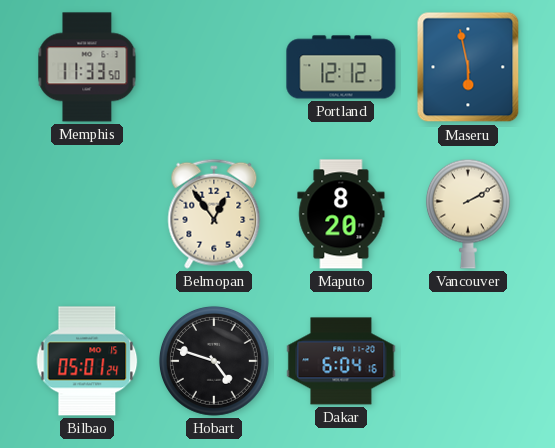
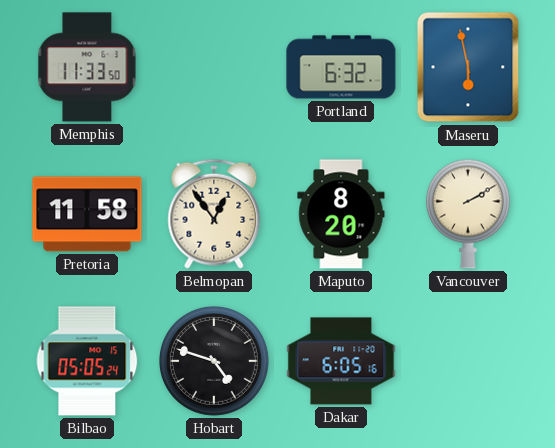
Portland: 12:12 -> 6:32
Pretoria: none -> 11:58
Bilbao: 05:01 -> 05:05
Dakar: 6:04 -> 6:05
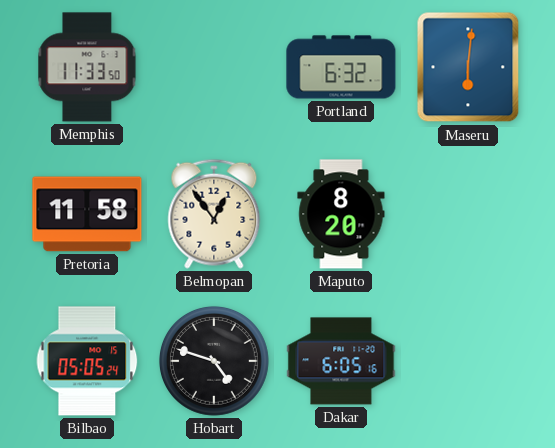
Maseru: 5:58 -> 6:01
Vancouver: 2:10 -> none
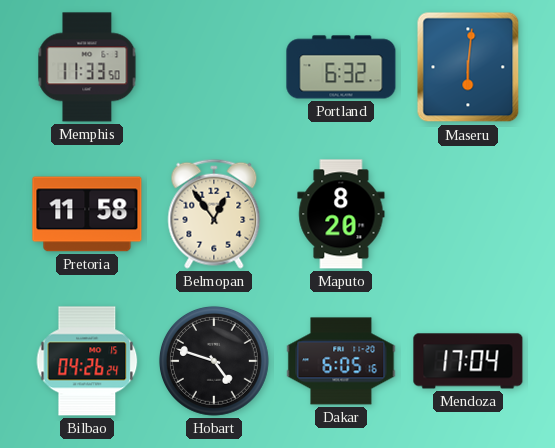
Bilbao: 05:05 -> 04:26
Mendoza: none -> 17:04
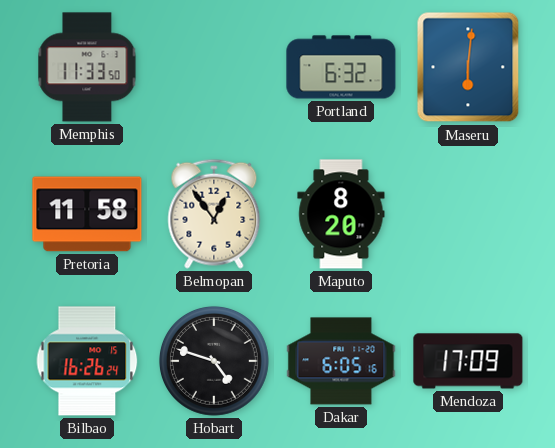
Bilbao: 04:26 -> 16:26
Mendoza: 17:04 -> 17:09
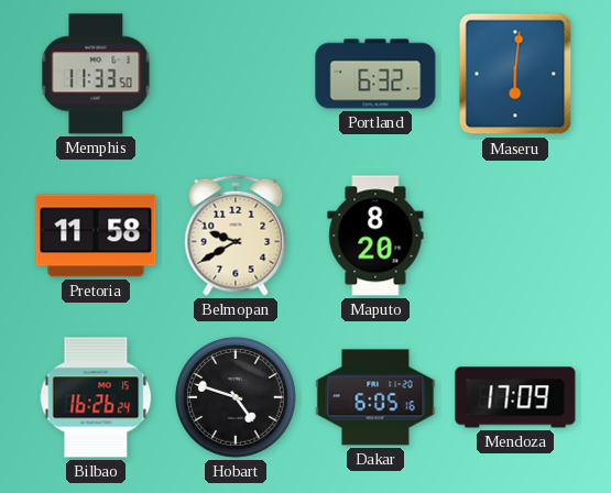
Belmopan: 12:54 -> 9:40
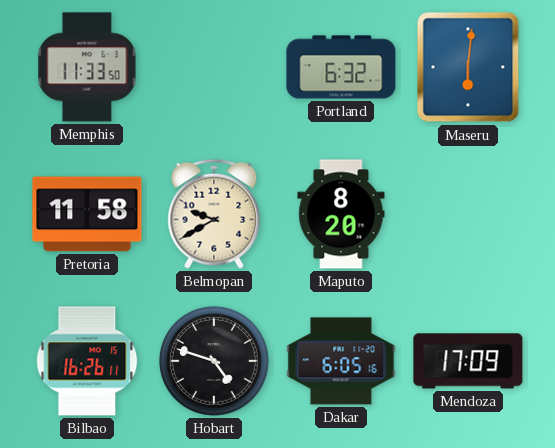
Bilbao: 16:26:24 -> 16:26:11
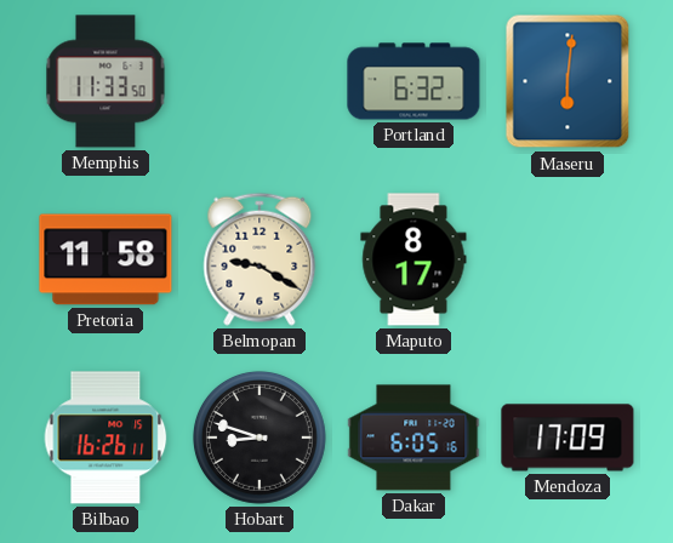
Belmopan: 9:40 -> 9:20
Maputo: 8:20 -> 8:17
Hobart: 4:48 -> 8:48
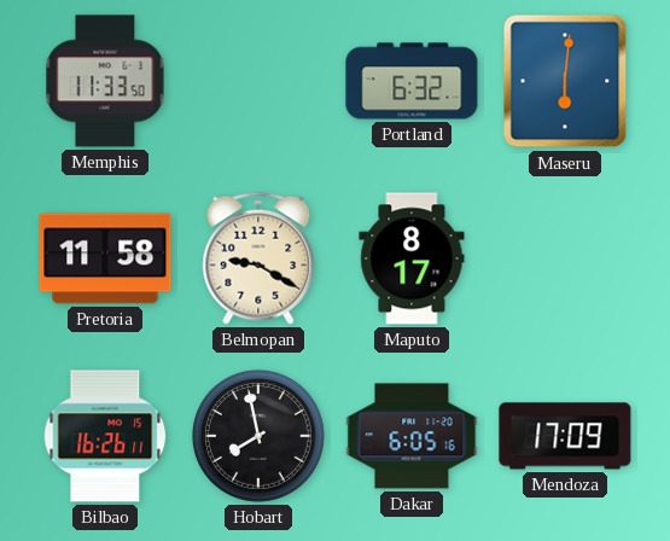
Hobart: 8:48 -> 7:58
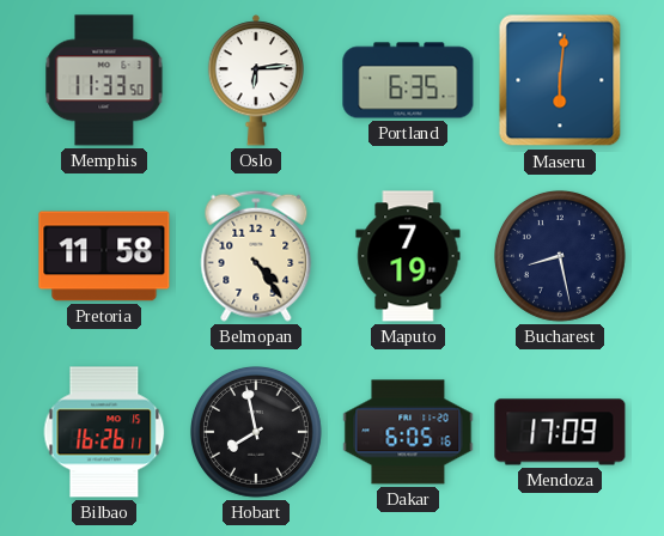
Oslo: none -> 6:14
Portland: 6:32 -> 6:35
Belmopan: 9:20 -> 4:24
Maputo: 8:17 -> 7:19
Bucharest: none -> 8:28
